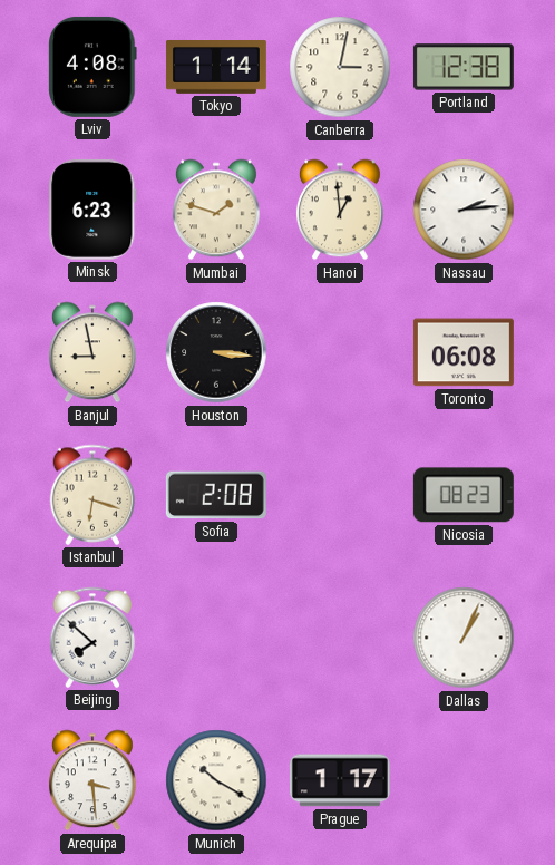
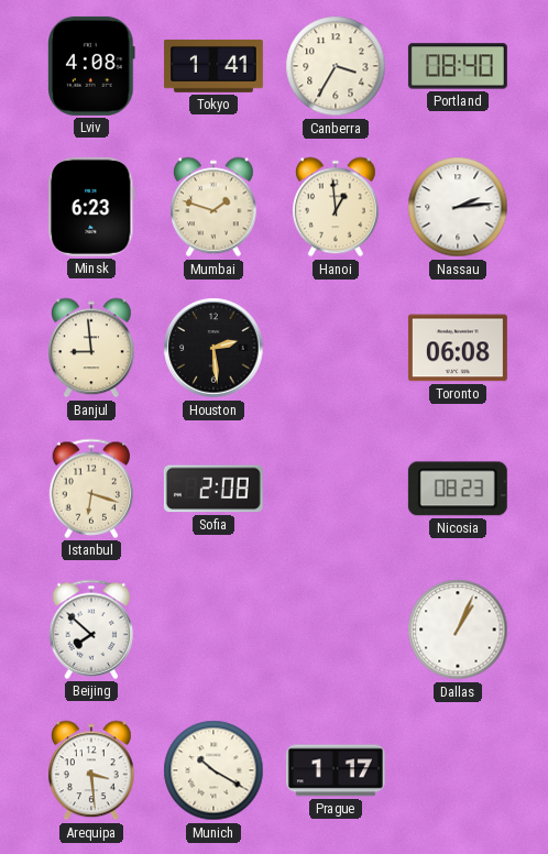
Tokyo: 1:14 -> 1:41
Canberra: 3:02 -> 3:35
Portland: 12:38 -> 08:40
Banjul: 8:58 -> 8:59
Houston: 3:16 -> 2:29
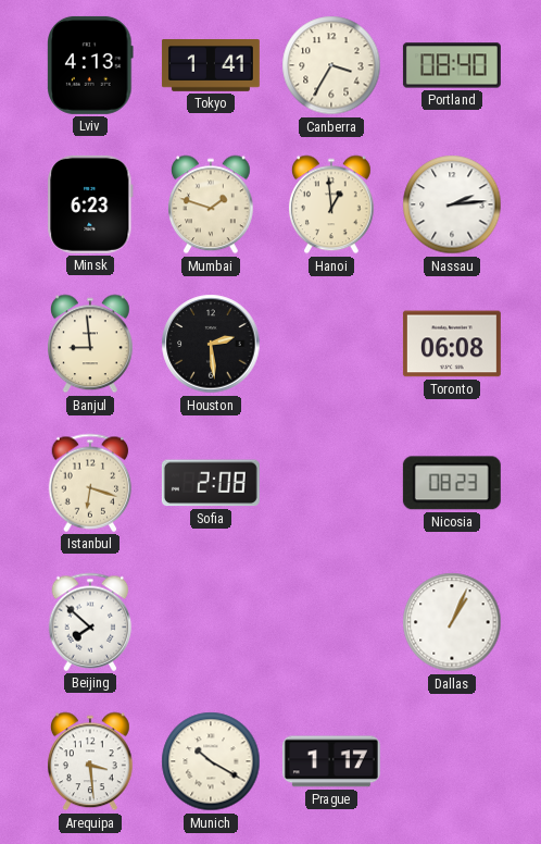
Lviv: 4:08 -> 4:13
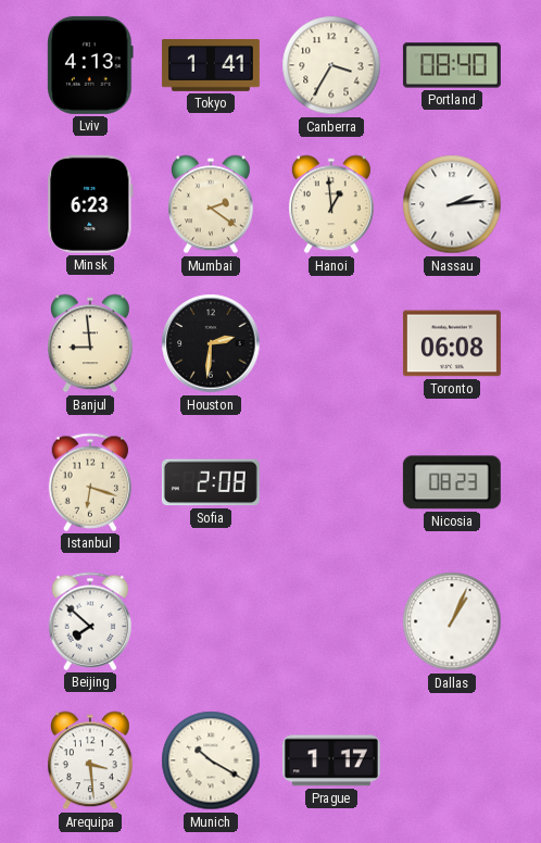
Mumbai: 1:48 -> 2:21
Houston: 2:29 -> 2:31
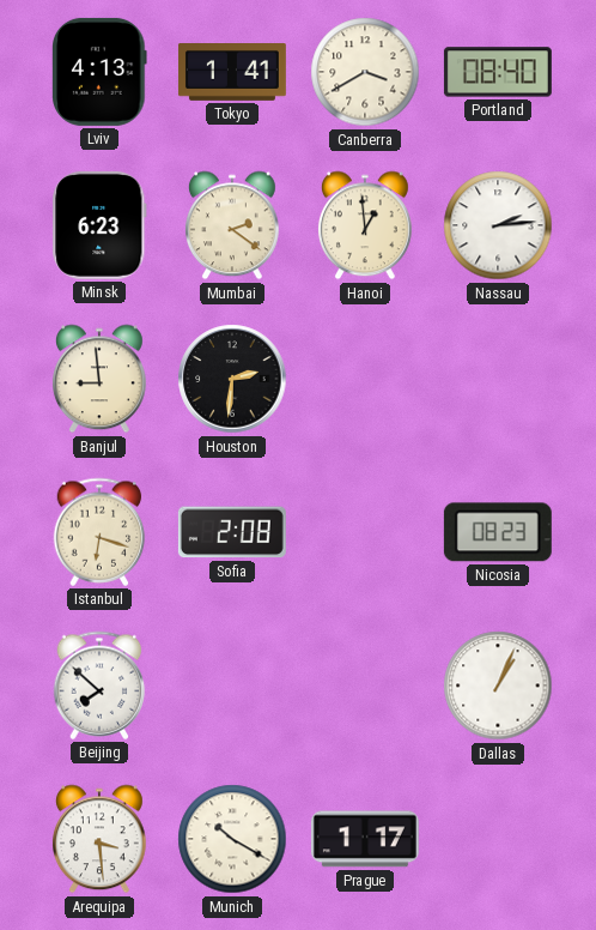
Canberra: 3:35 -> 3:40
Toronto: 06:08 -> none
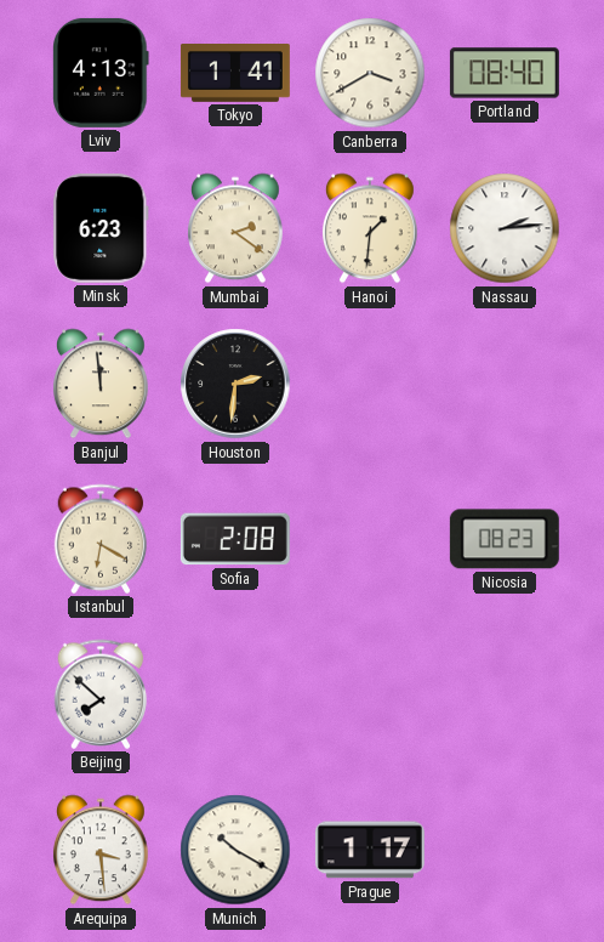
Hanoi: 12:59 -> 1:31
Banjul: 8:59 -> 11:59
Istanbul: 6:18 -> 6:20
Dallas: 1:04 -> none
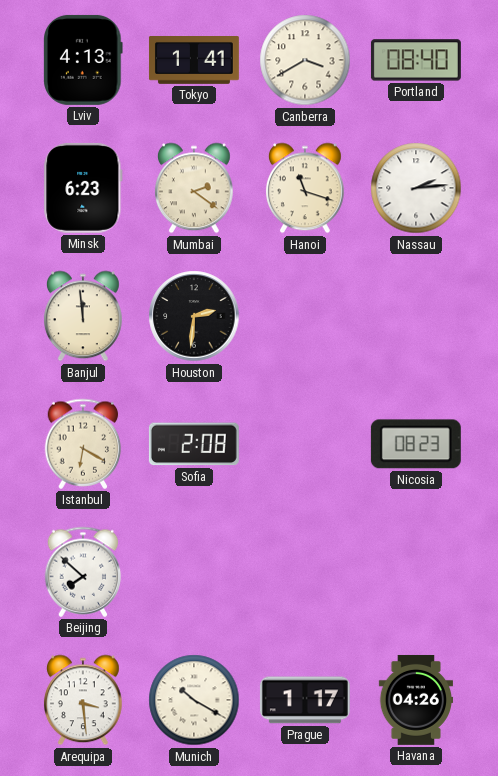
Hanoi: 1:31 -> 11:18
Havana: none -> 04:26
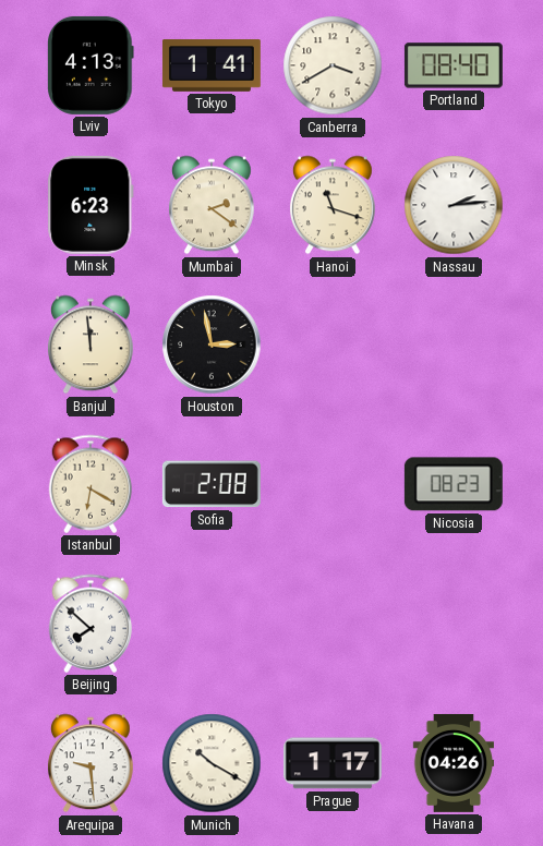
Houston: 2:31 -> 2:58
Arequipa: 3:29 -> 9:29
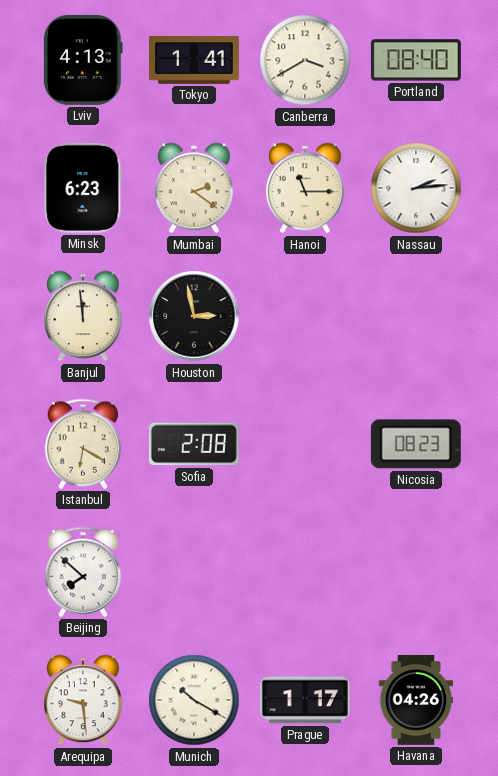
Hanoi: 11:18 -> 11:15
